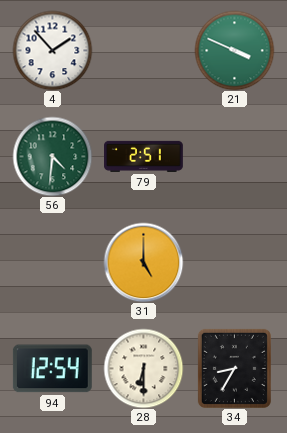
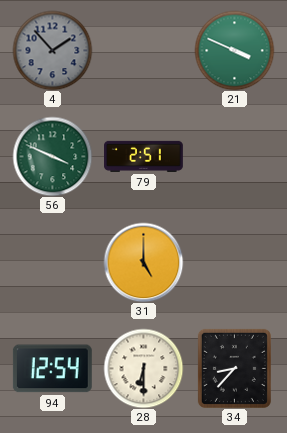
4 dial: white -> grey
56: 4:31 -> 3:49
34: 8:35 -> 8:37
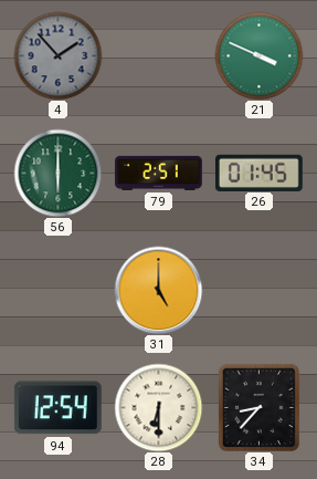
56: 3:49 -> 6:00
26: none -> 01:45
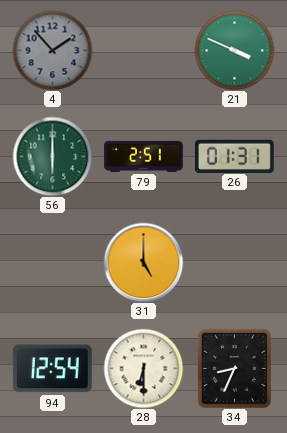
26: 01:45 -> 01:31
34: 8:37 -> 8:34
